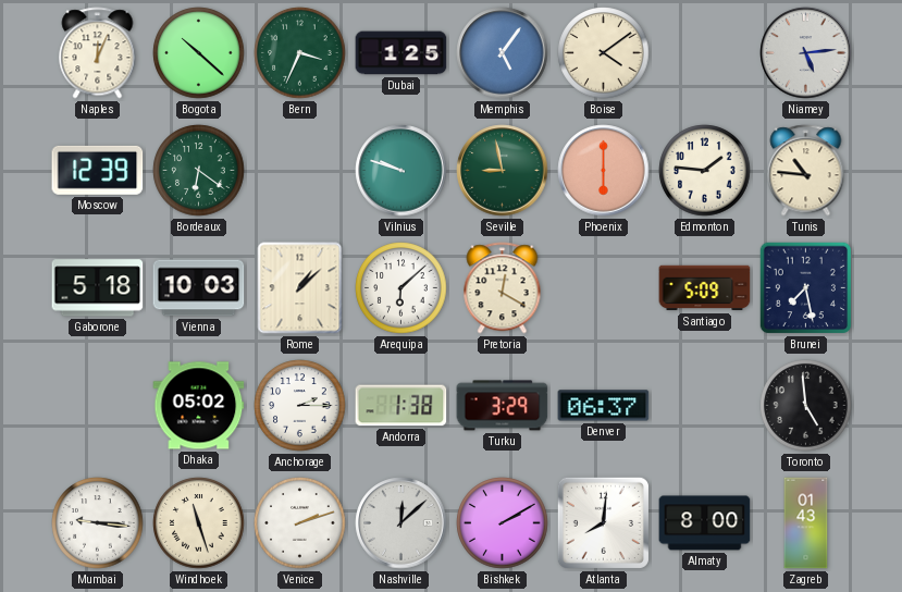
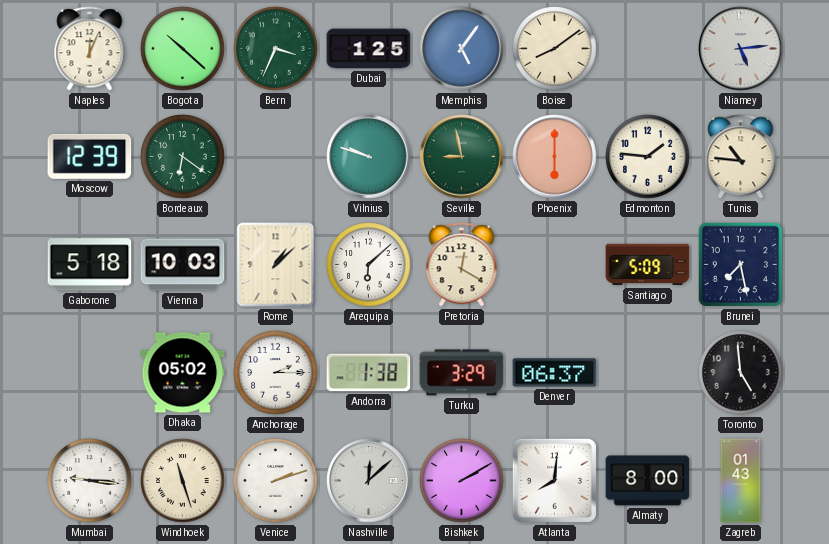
Boise: 4:09 -> 8:09
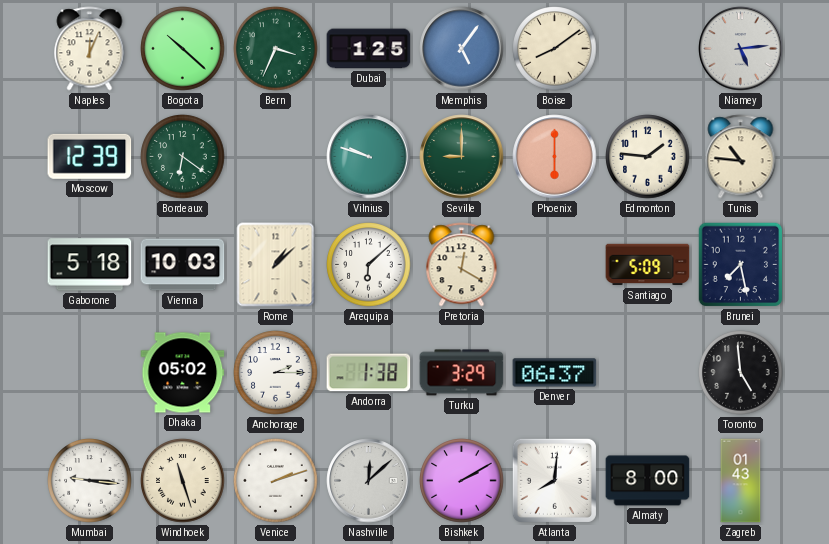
Seville: 8:58 -> 9:00
